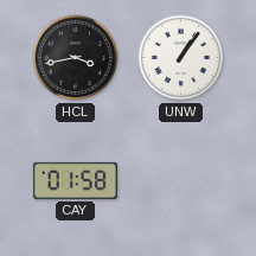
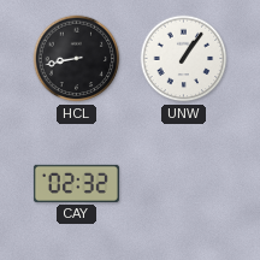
HCL: 3:43 -> 8:43
CAY: 01:58 -> 02:32
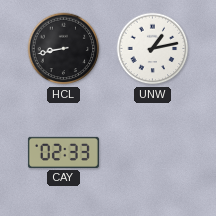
UNW: 1:06 -> 1:13
CAY: 02:32 -> 02:33
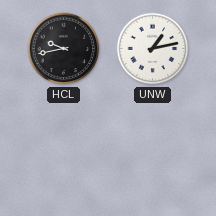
HCL: 8:43 -> 9:43
CAY: 02:33 -> none
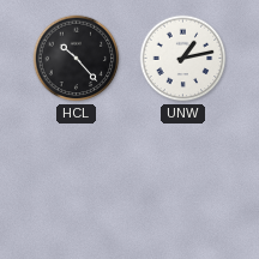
HCL: 9:43 -> 10:23
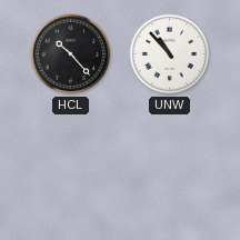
UNW: 1:13 -> 10:53
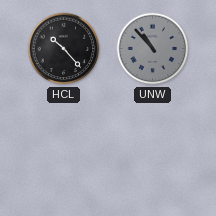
UNW dial: white -> grey
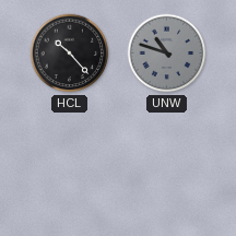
UNW: 10:53 -> 10:48
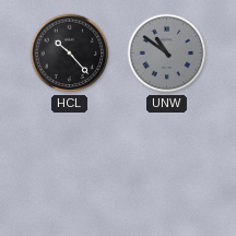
UNW: 10:48 -> 10:51
